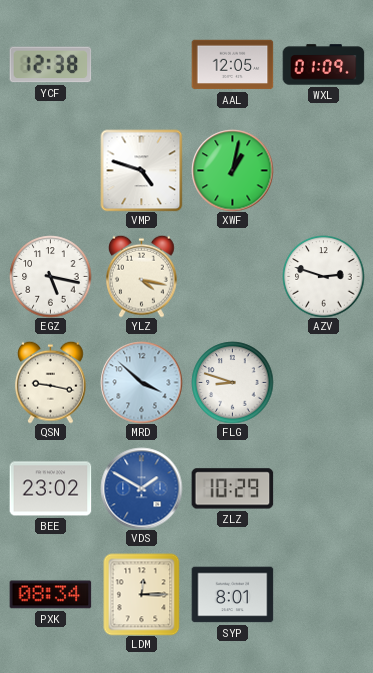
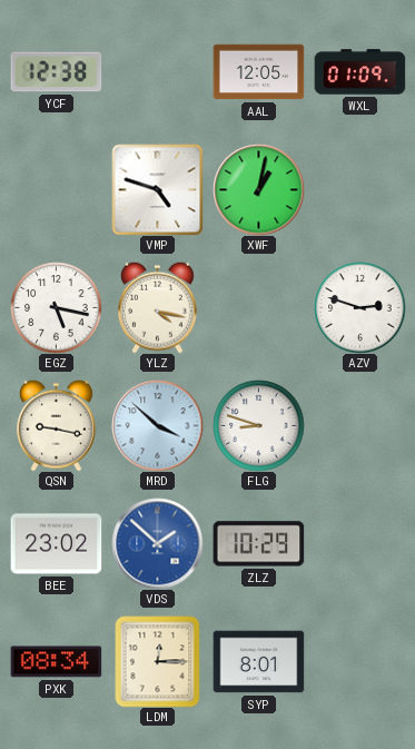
VDS: 1:50 -> 1:52
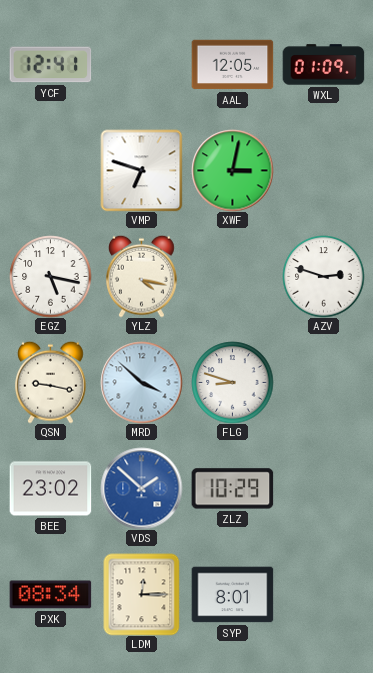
YCF: 12:38 -> 12:41
VMP: 4:48 -> 6:48
XWF: 1:02 -> 3:02
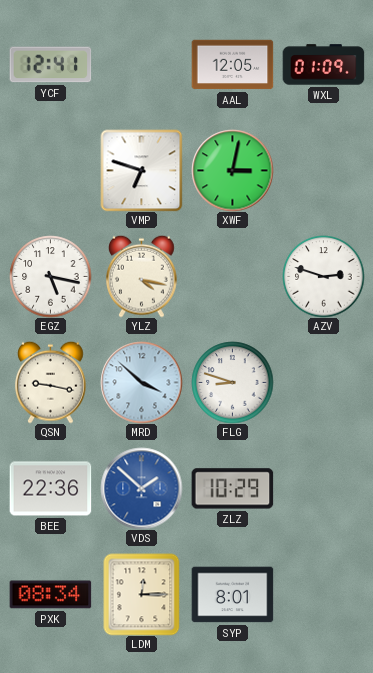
BEE: 23:02 -> 22:36
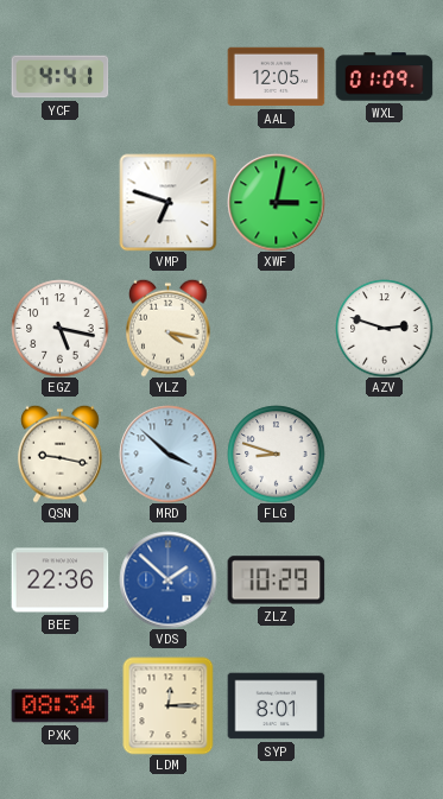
YCF: 12:41 -> 4:41
